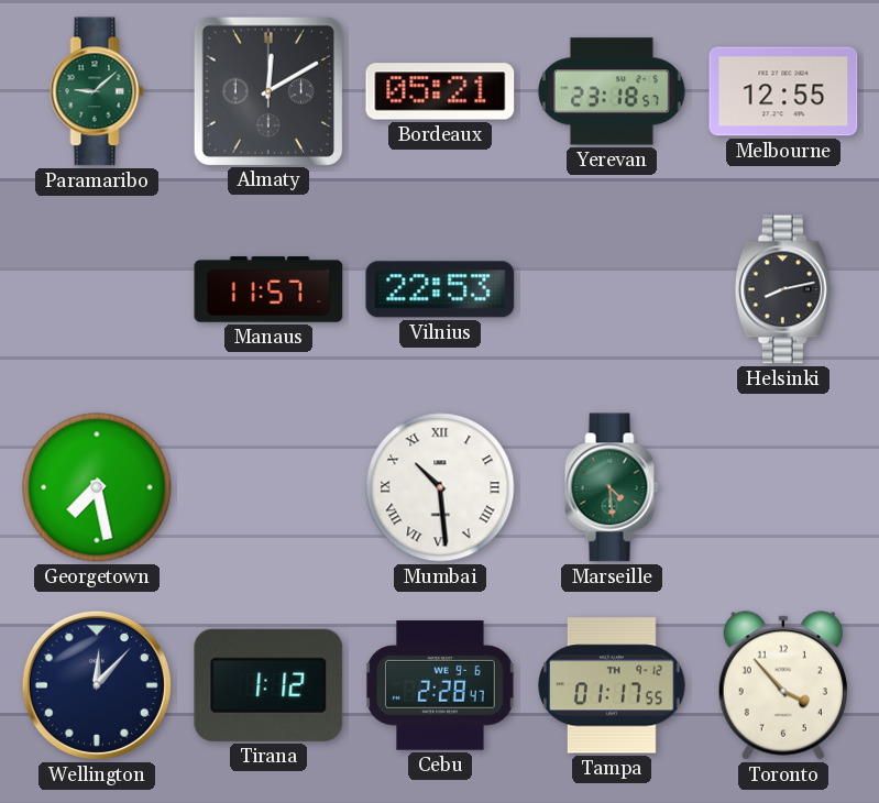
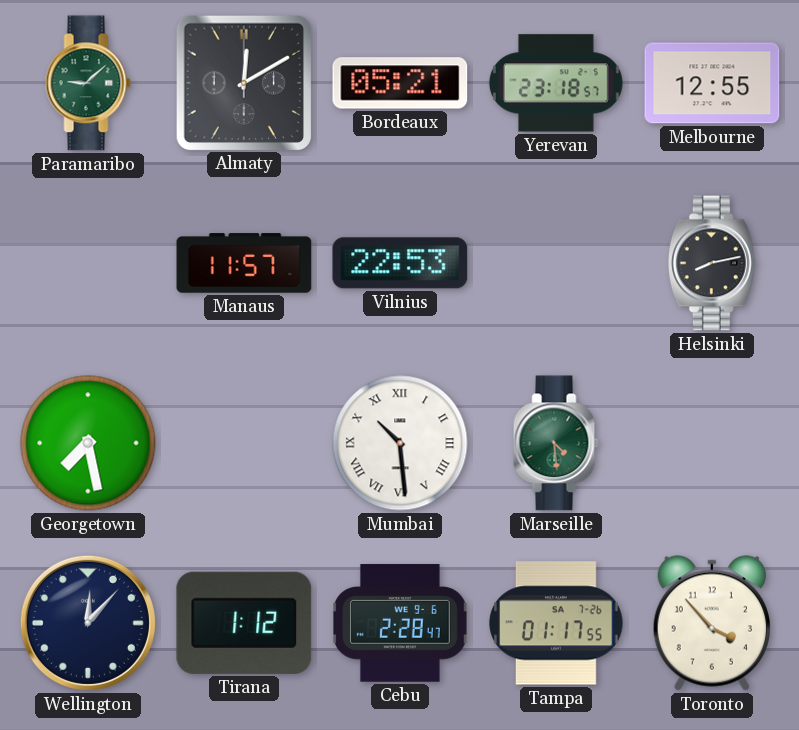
Tampa date: TH 9-12 -> SA 7-26
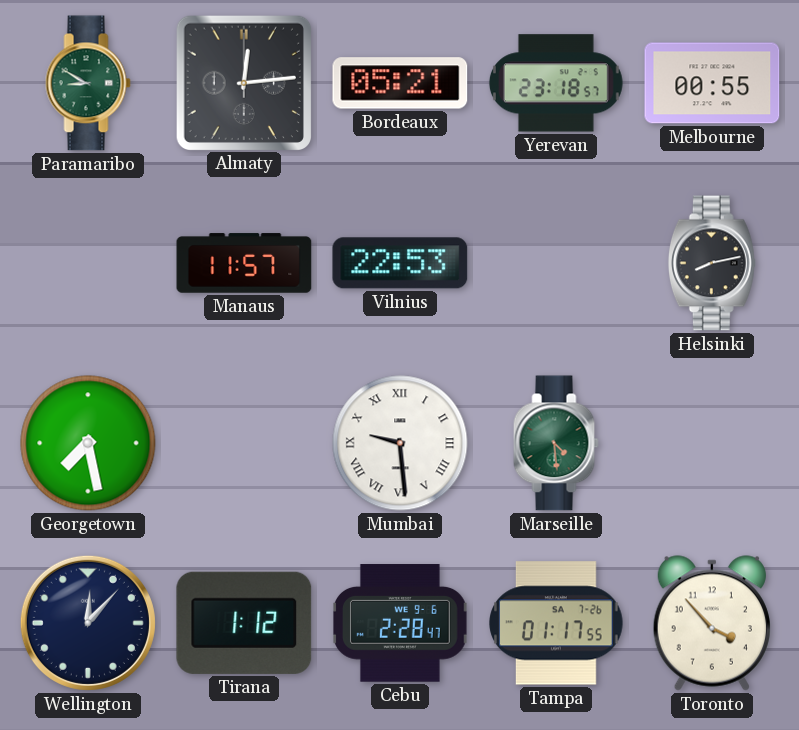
Paramaribo: 9:08 -> 8:50
Almaty: 12:10 -> 12:14
Melbourne: 12:55 -> 00:55
Mumbai: 10:29 -> 9:29
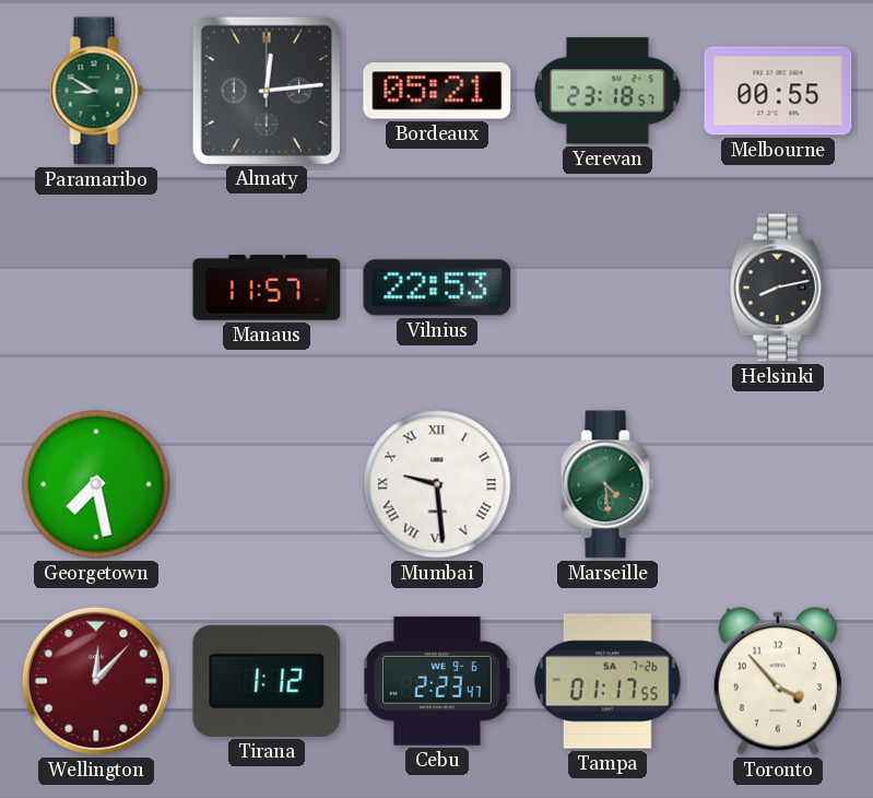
Wellington dial: navy -> burgundy
Cebu: 2:28 -> 2:23
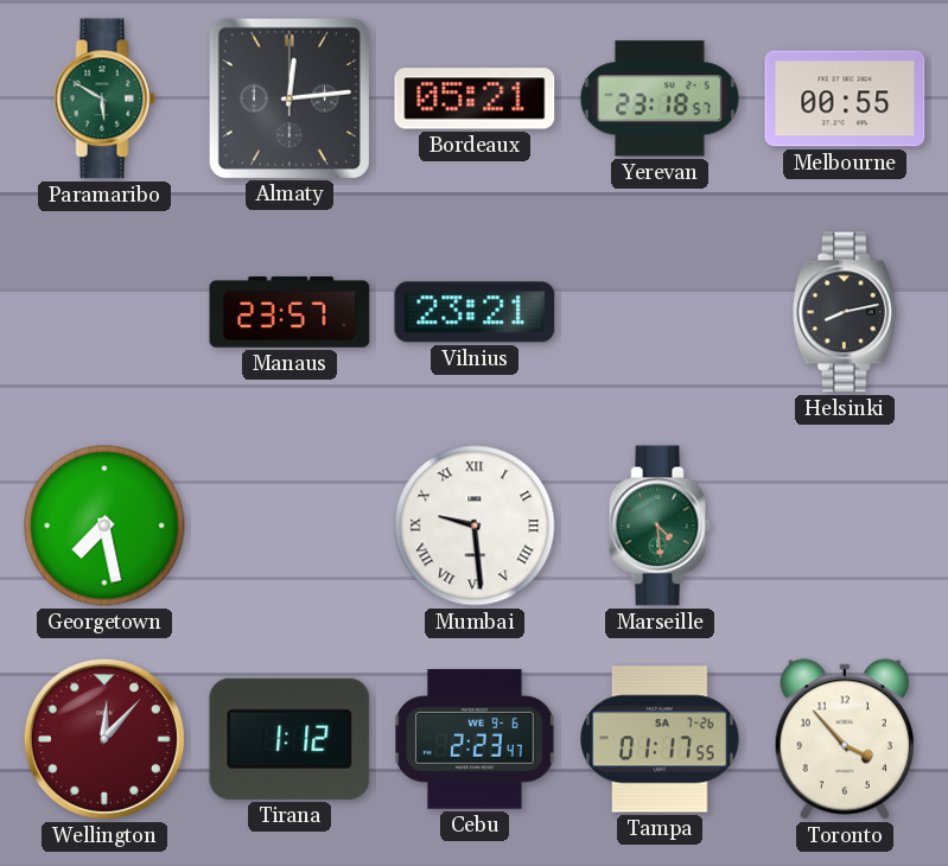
Paramaribo: 8:50 -> 5:50
Manaus: 11:57 -> 23:57
Vilnius: 22:53 -> 23:21
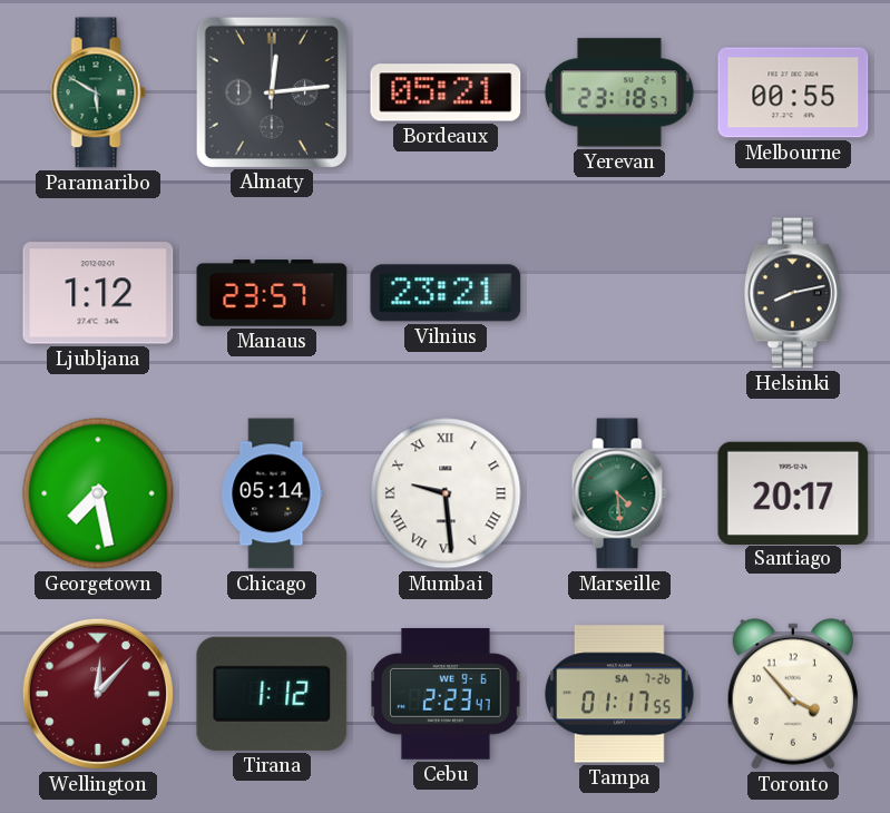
Ljubljana: none -> 1:12
Chicago: none -> 05:14
Santiago: none -> 20:17
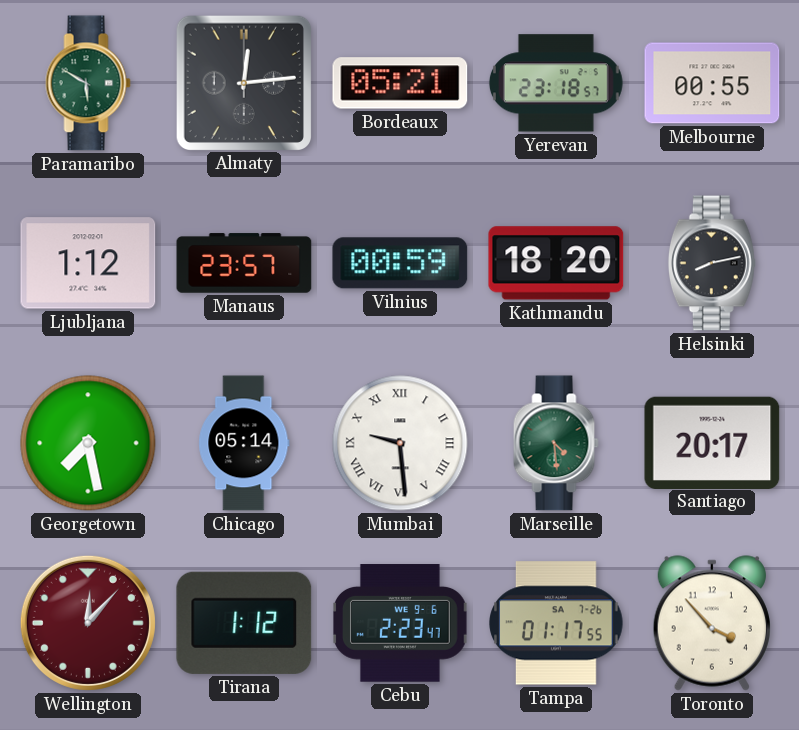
Vilnius: 23:21 -> 00:59
Kathmandu: none -> 18:20
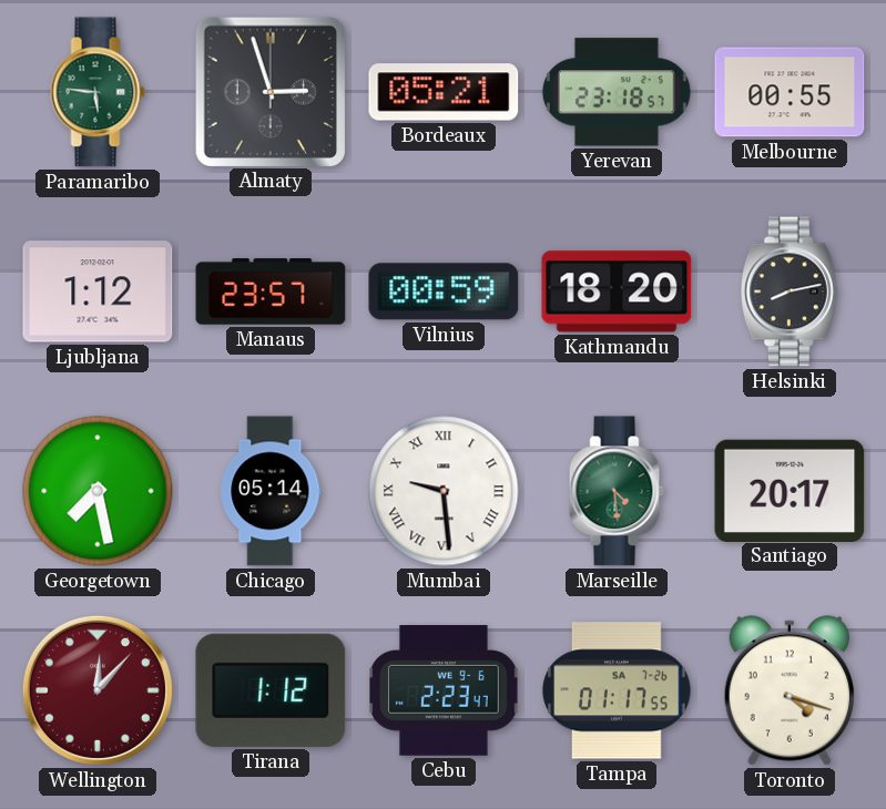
Paramaribo: 5:50 -> 5:46
Almaty: 12:14 -> 2:57
Toronto: 3:53 -> 4:18
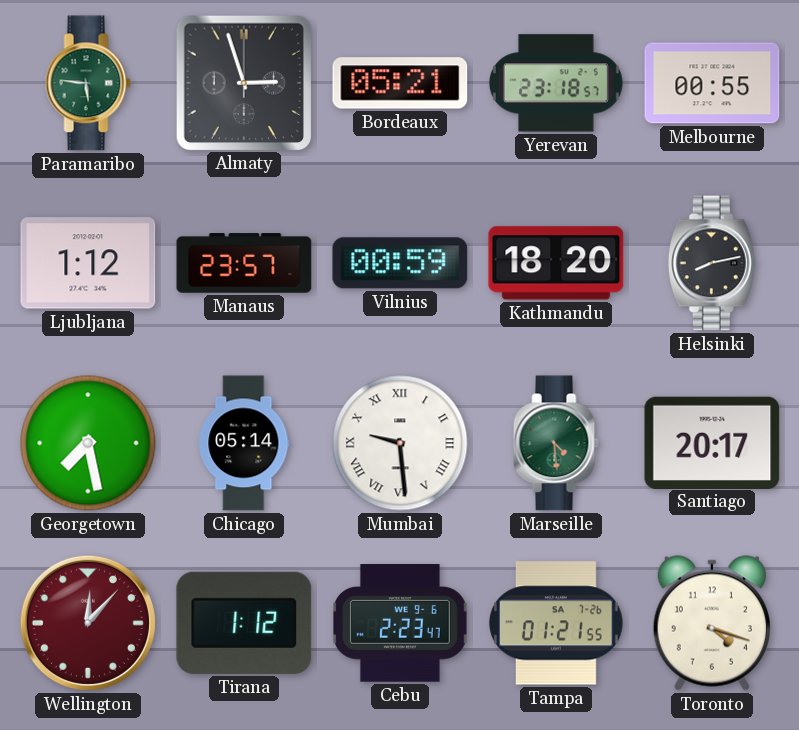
Tampa: 01:17 -> 01:21
